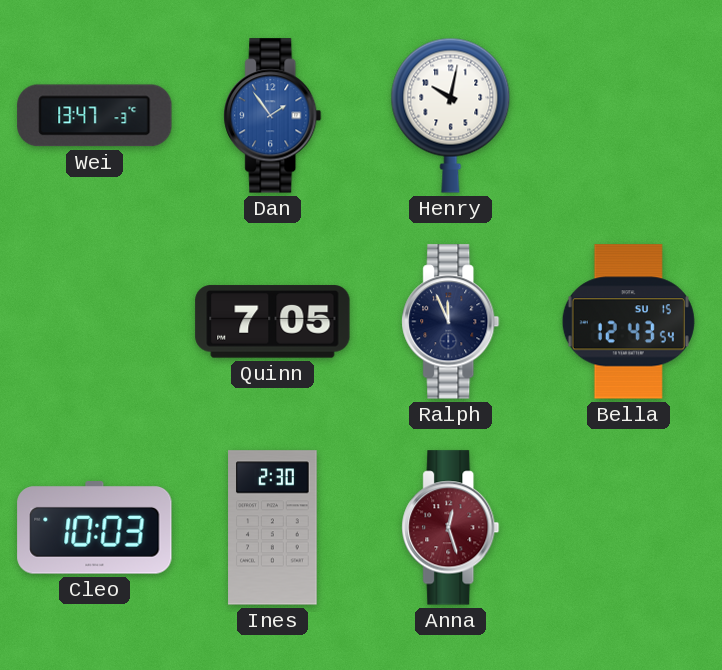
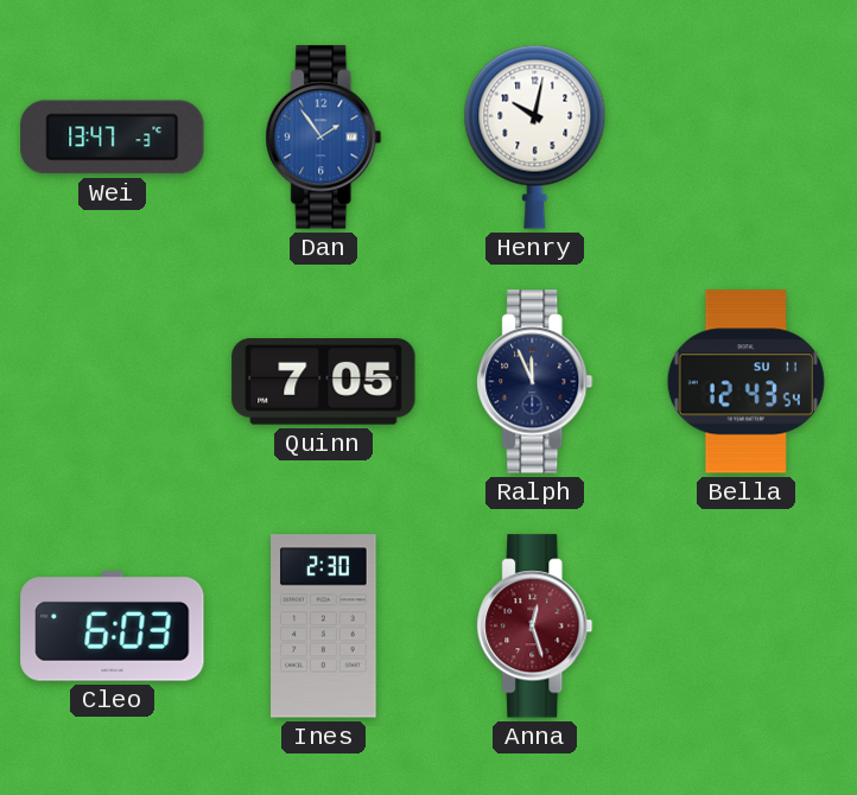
Bella date: SU 15 -> SU 11
Cleo: 10:03 -> 6:03
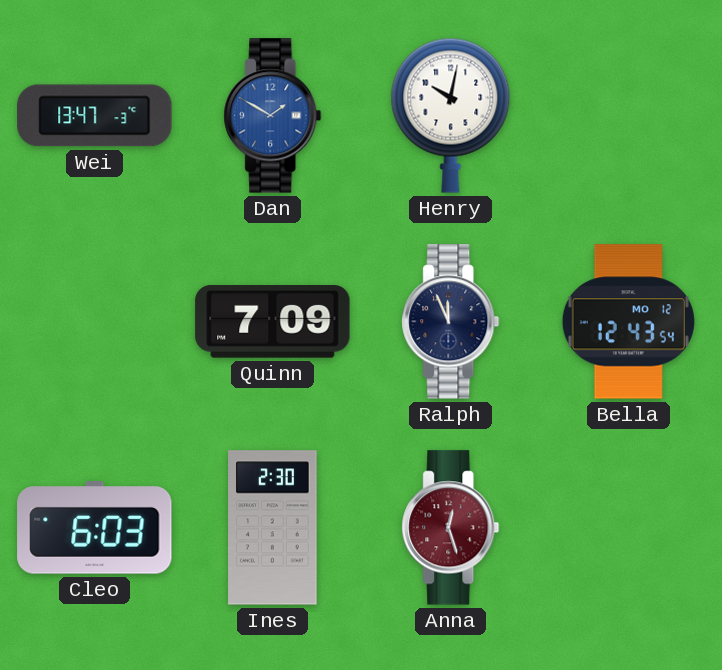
Dan: 1:54 -> 1:50
Quinn: 7:05 -> 7:09
Bella date: SU 11 -> MO 12
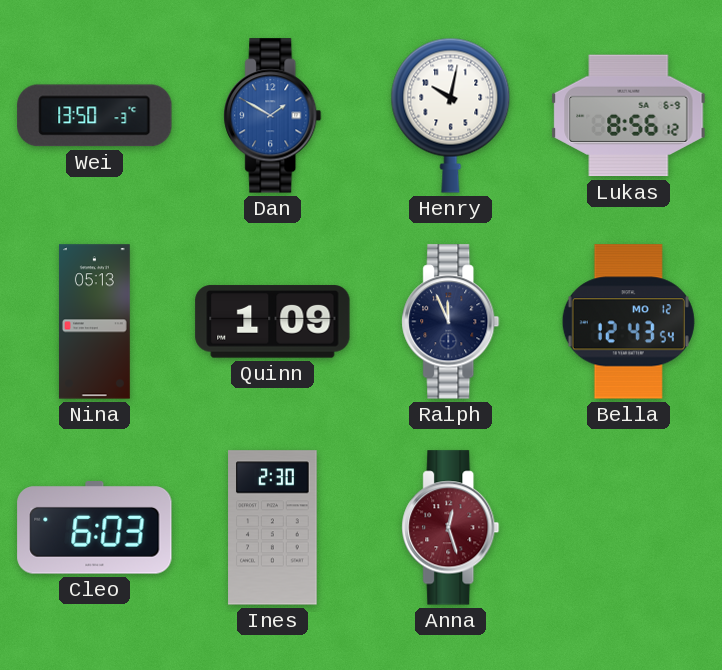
Wei: 13:47 -> 13:50
Lukas: none -> 8:56
Nina: none -> 05:13
Quinn: 7:09 -> 1:09
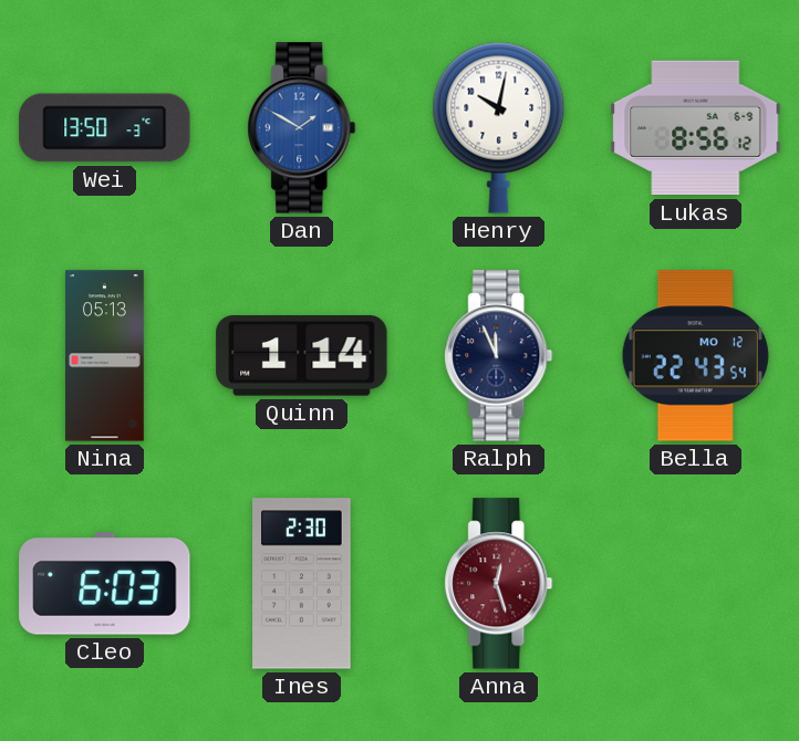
Quinn: 1:09 -> 1:14
Bella: 12:43 -> 22:43
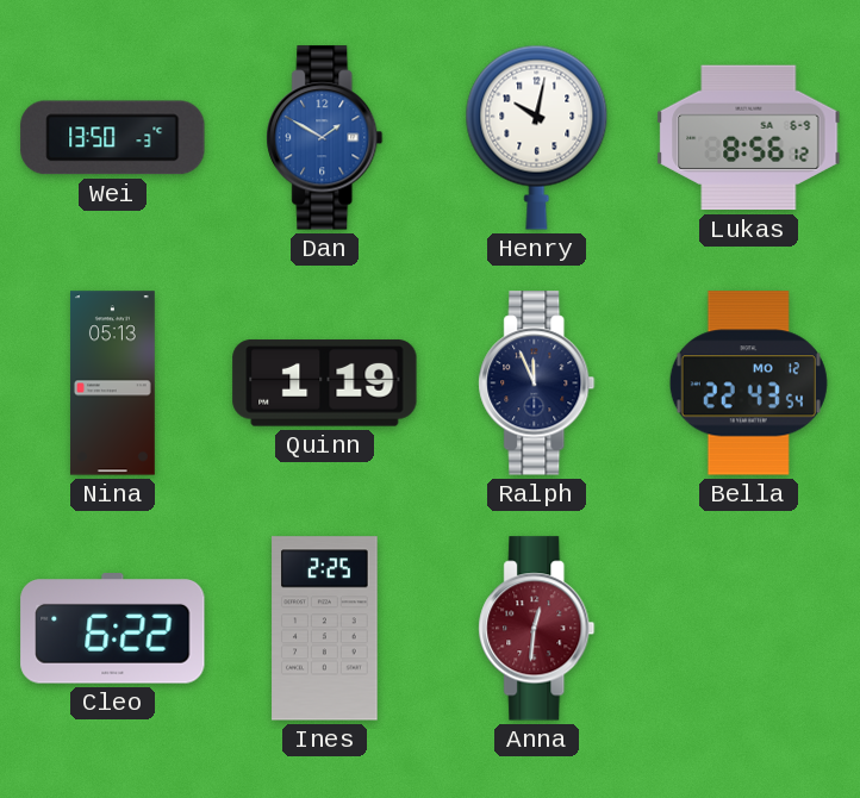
Quinn: 1:14 -> 1:19
Cleo: 6:03 -> 6:22
Ines: 2:30 -> 2:25
Anna: 12:27 -> 12:31
